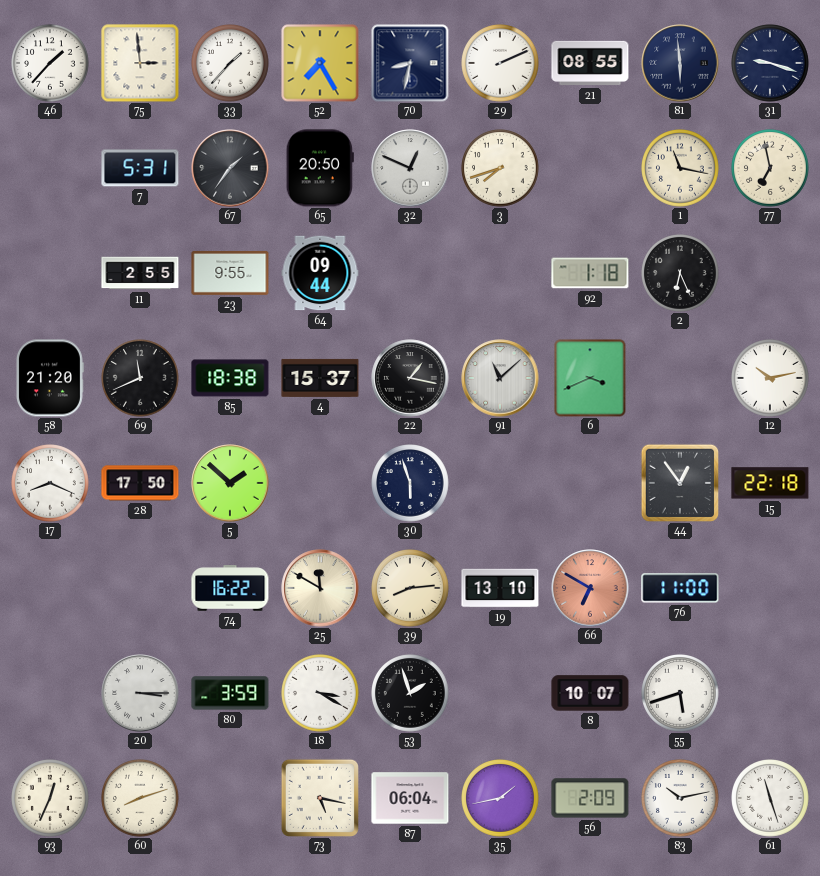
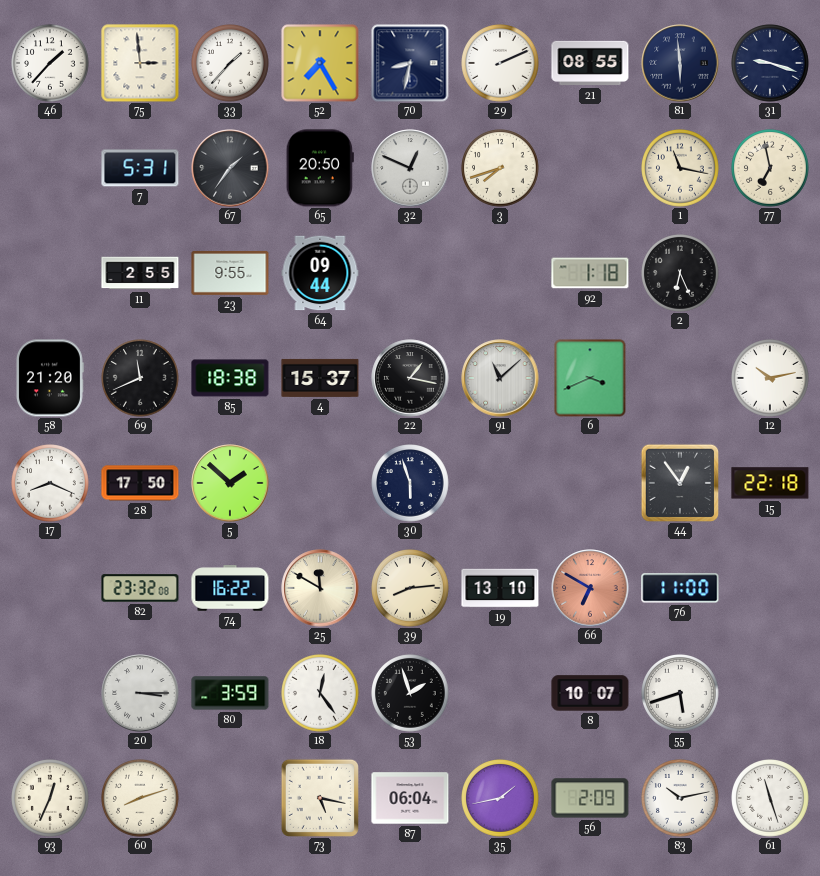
82: none -> 23:32
18: 3:20 -> 12:24
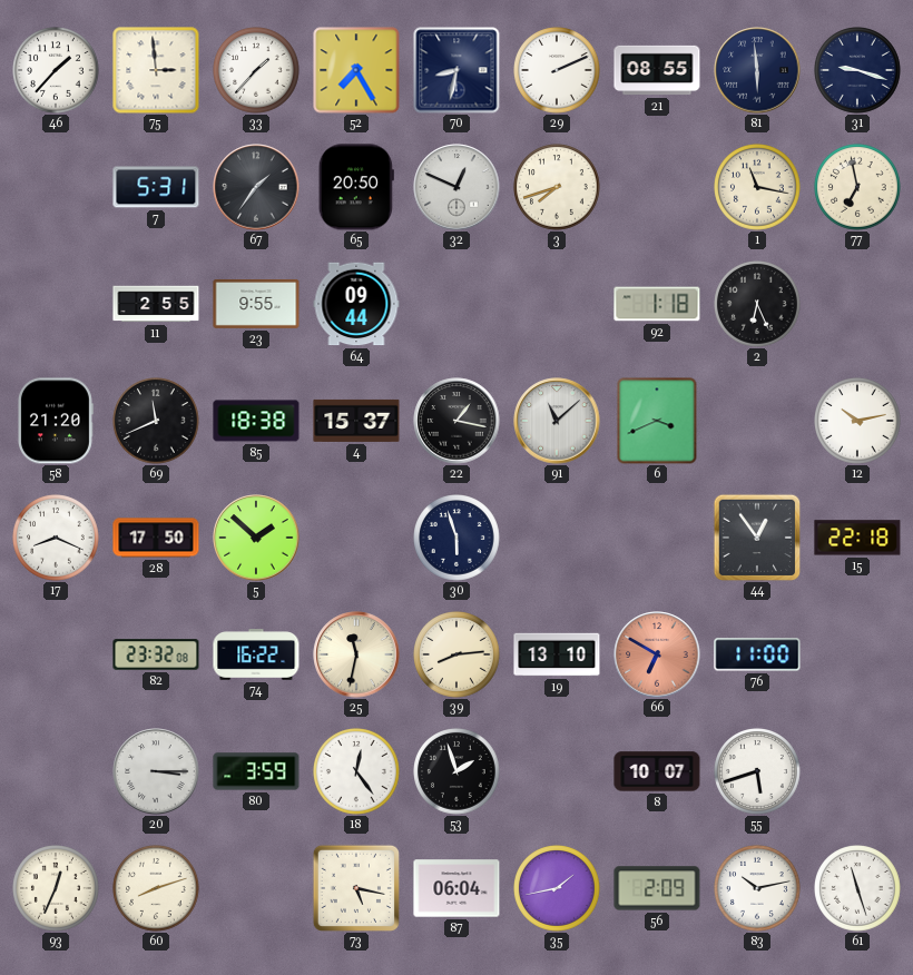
25: 11:50 -> 11:32
